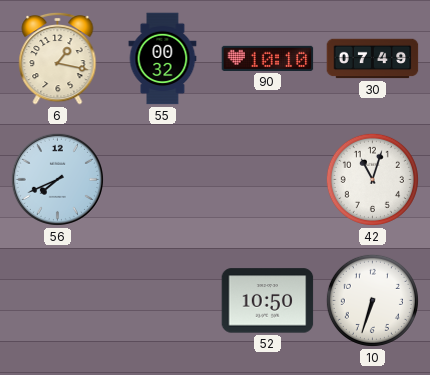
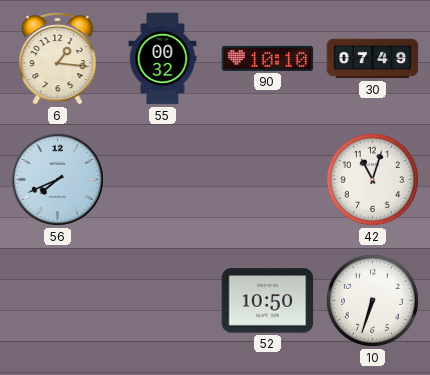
6: 1:17 -> 1:16
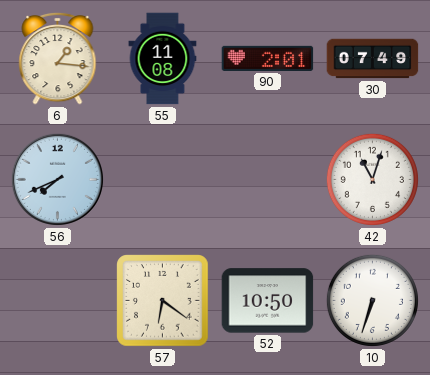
55: 00:32 -> 11:08
90: 10:10 -> 2:01
57: none -> 6:21
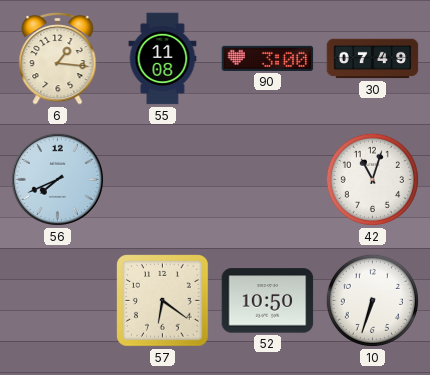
90: 2:01 -> 3:00
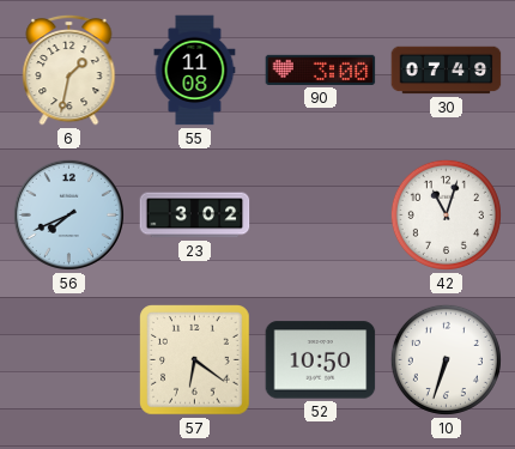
6: 1:16 -> 1:32
23: none -> 3:02
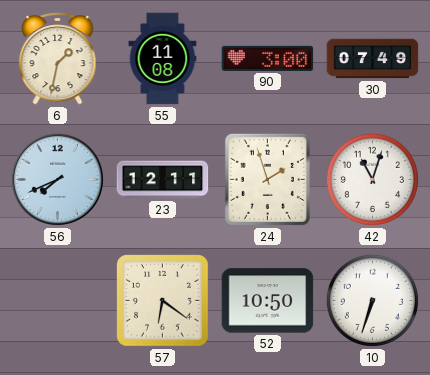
23: 3:02 -> 12:11
24: none -> 1:57
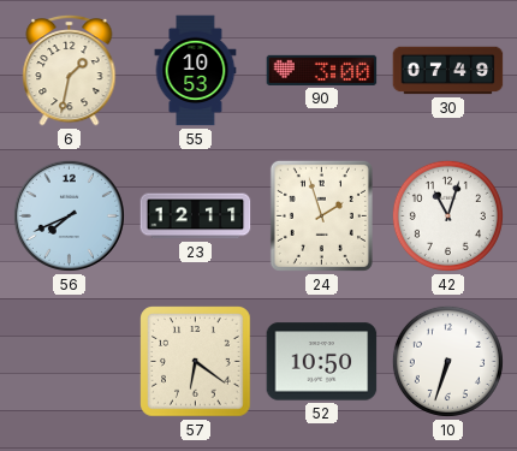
55: 11:08 -> 10:53
